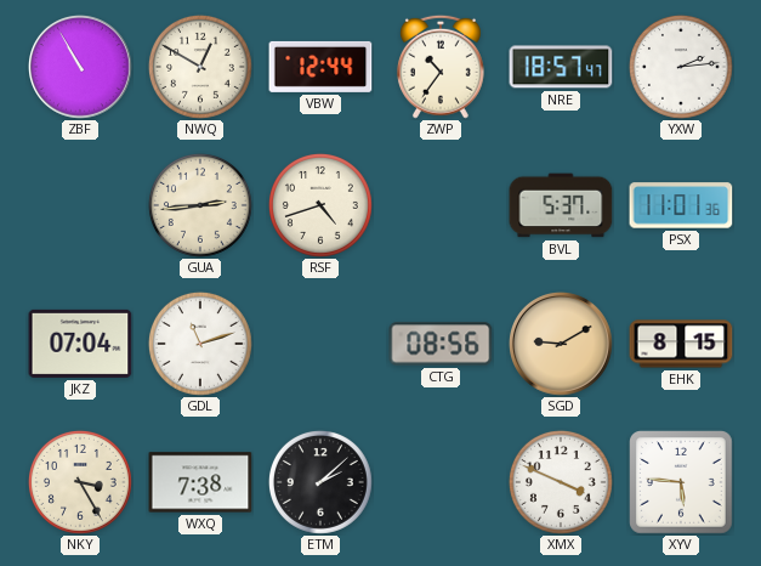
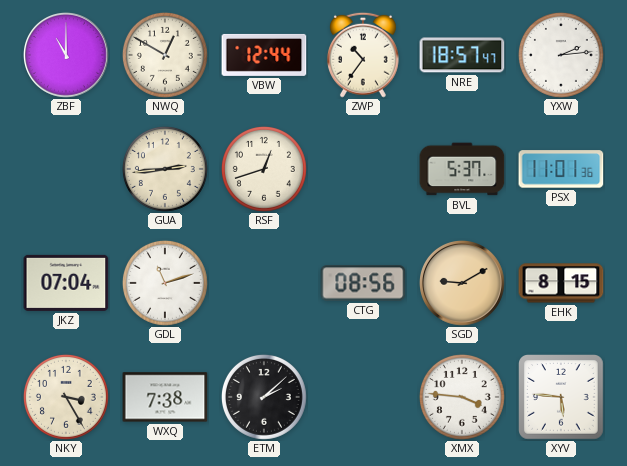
ZBF: 10:55 -> 11:00
RSF: 4:42 -> 12:42
XMX: 3:49 -> 3:46
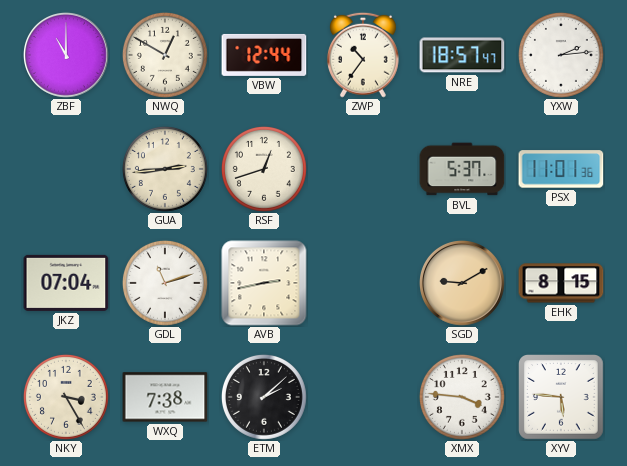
AVB: none -> 2:43
CTG: 08:56 -> none
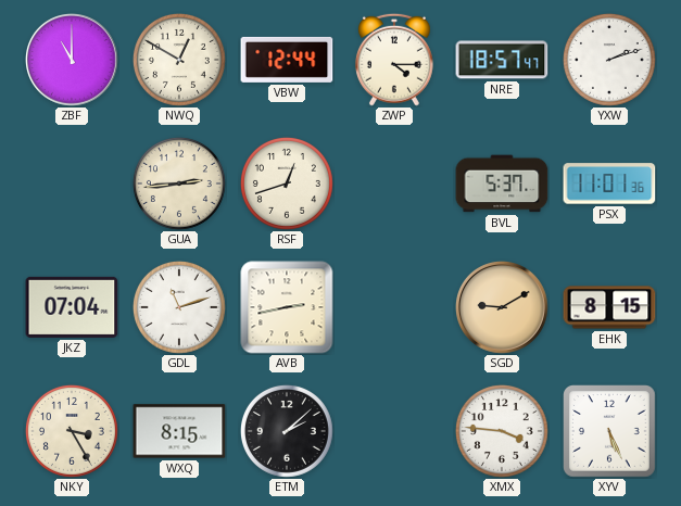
ZWP: 10:36 -> 4:15
YXW: 2:14 -> 2:12
WXQ: 7:38 -> 8:15
XYV: 5:46 -> 5:26
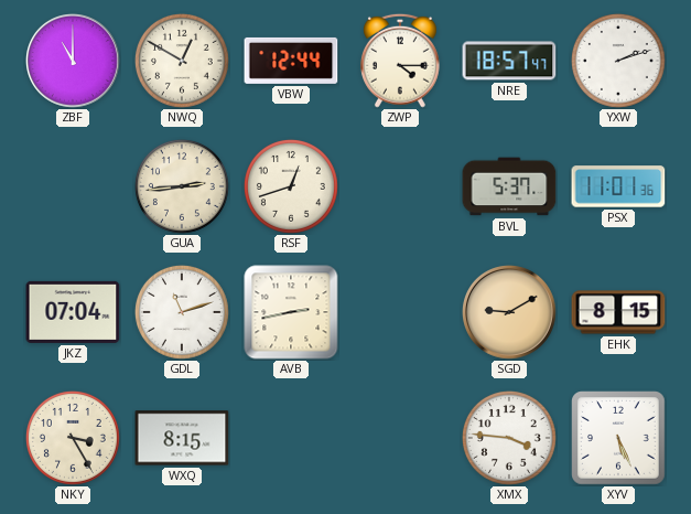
ETM: 2:08 -> none
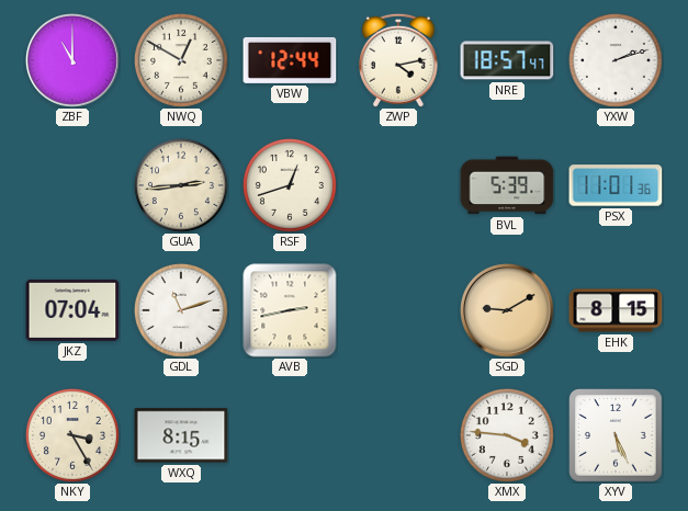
ZWP: 4:15 -> 4:13
BVL: 5:37 -> 5:39
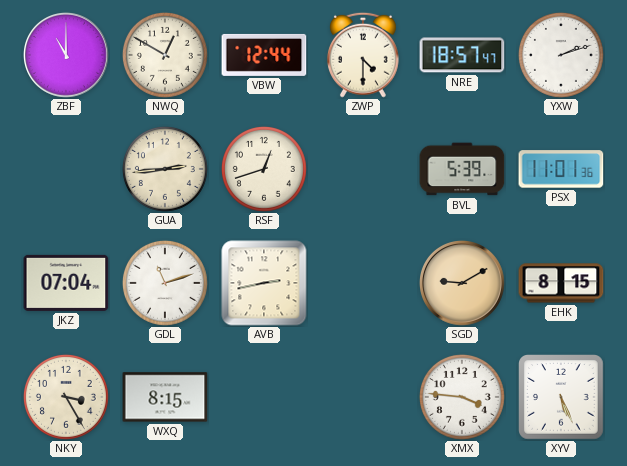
ZWP: 4:13 -> 4:30
